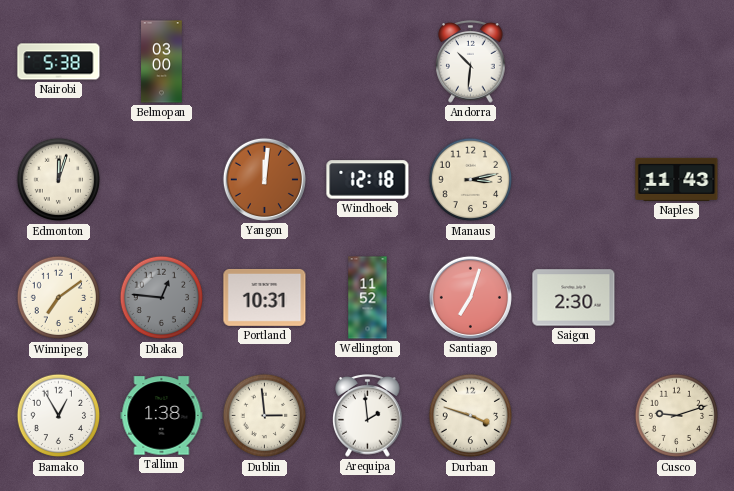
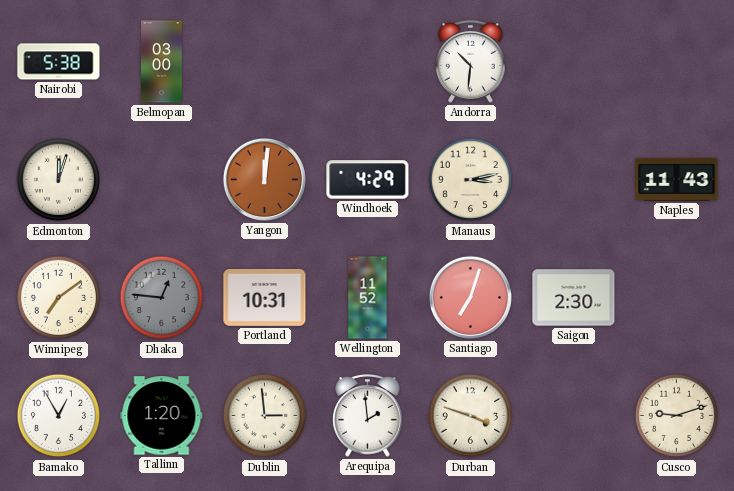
Windhoek: 12:18 -> 4:29
Tallinn: 1:38 -> 1:20
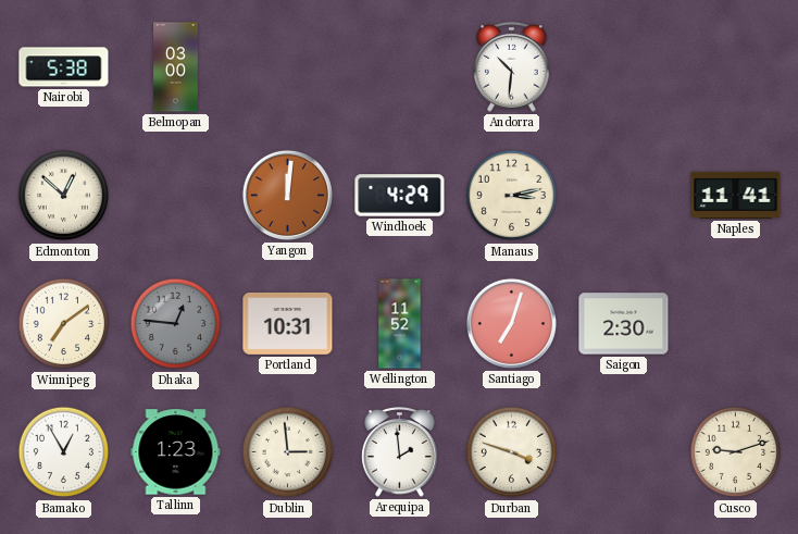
Edmonton: 12:03 -> 12:52
Naples: 11:43 -> 11:41
Tallinn: 1:20 -> 1:23
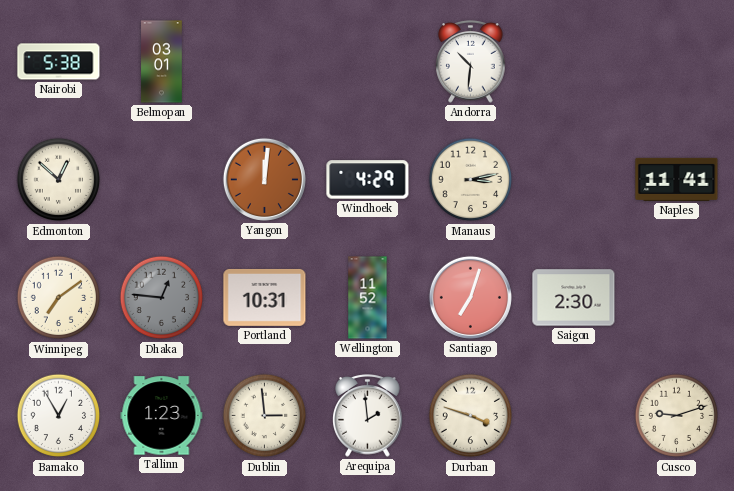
Belmopan: 03:00 -> 03:01
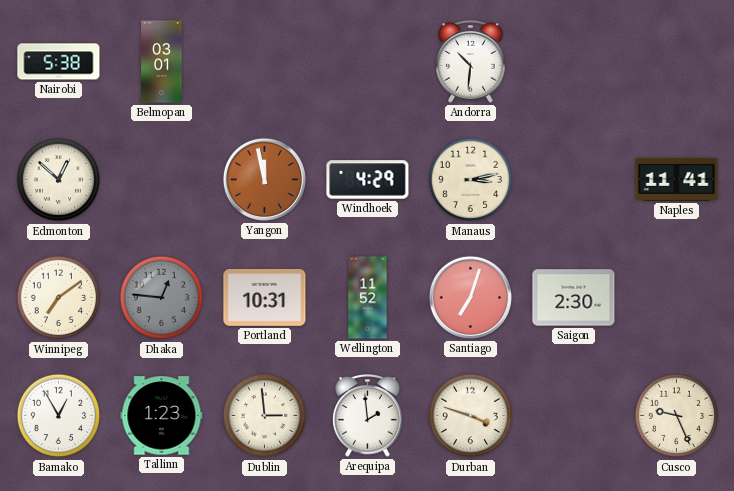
Yangon: 12:01 -> 11:58
Cusco: 9:12 -> 9:26
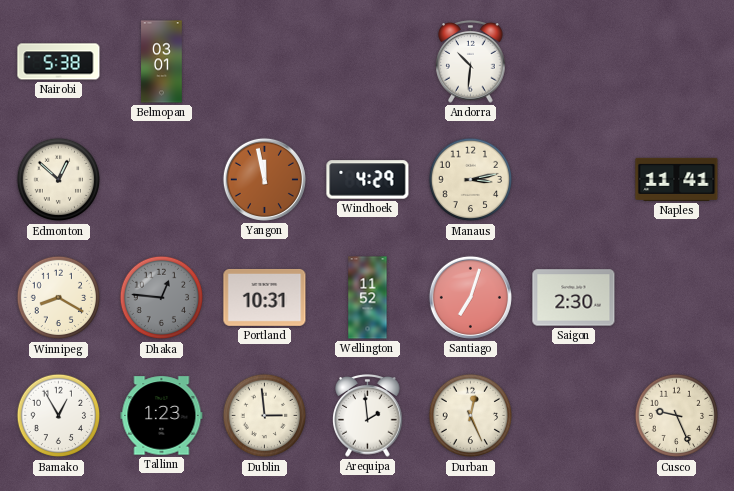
Winnipeg: 7:09 -> 8:20
Durban: 3:48 -> 12:26
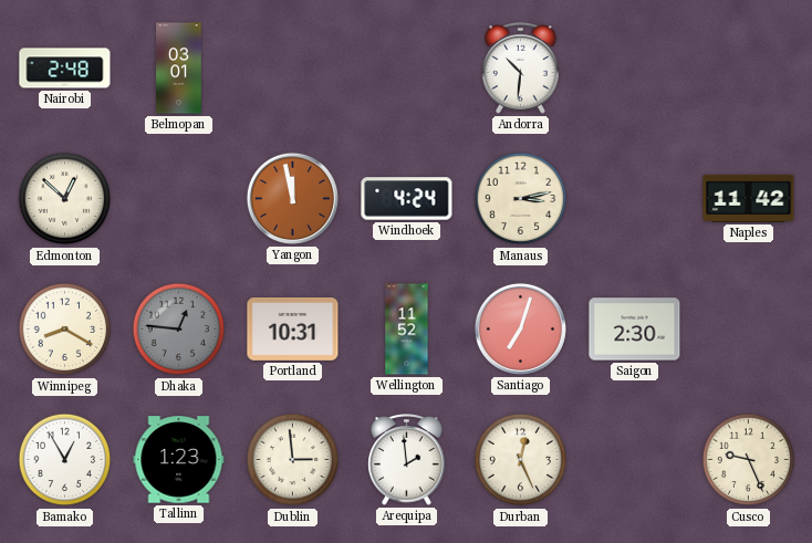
Nairobi: 5:38 -> 2:48
Windhoek: 4:29 -> 4:24
Naples: 11:41 -> 11:42
